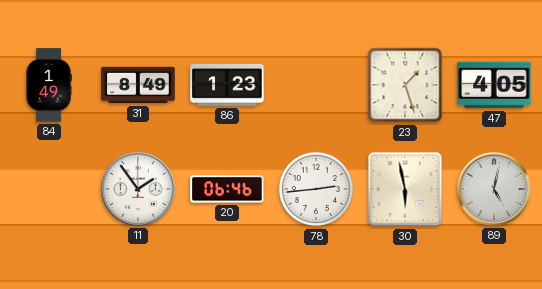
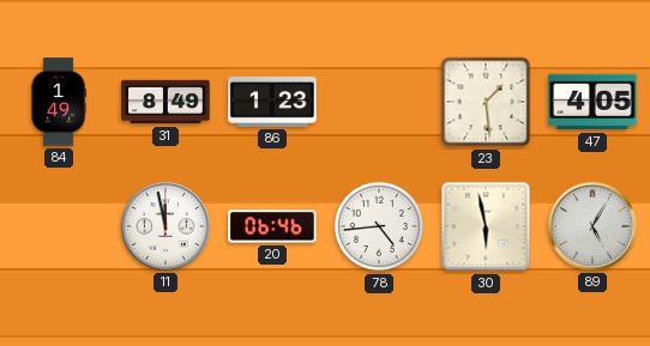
23: 1:27 -> 1:29
11: 1:54 -> 11:58
78: 2:44 -> 4:44
89: 5:02 -> 5:05
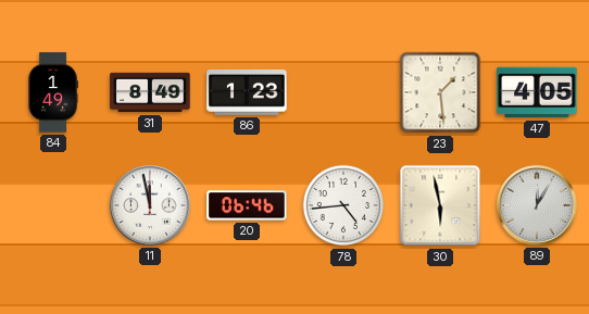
89: 5:05 -> 12:05
